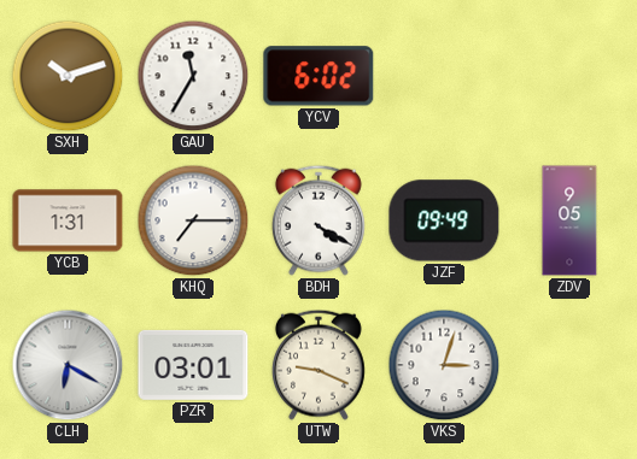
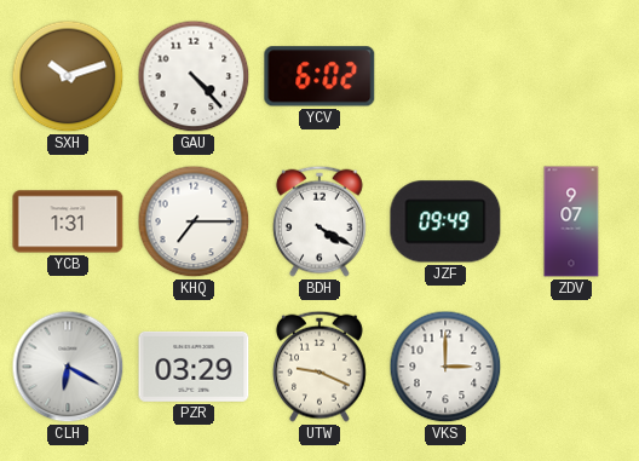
GAU: 11:35 -> 4:23
ZDV: 9:05 -> 9:07
PZR: 03:01 -> 03:29
VKS: 3:03 -> 3:00
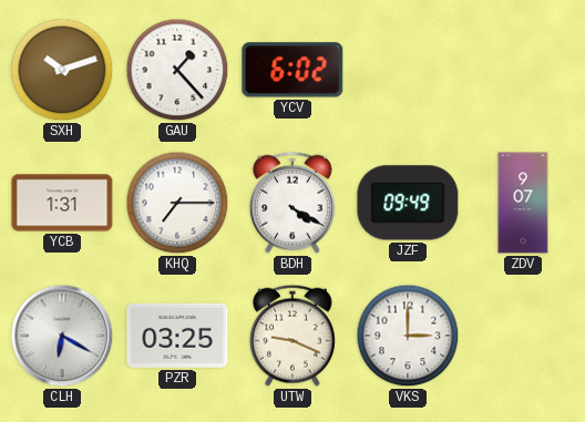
GAU: 4:23 -> 1:23
PZR: 03:29 -> 03:25
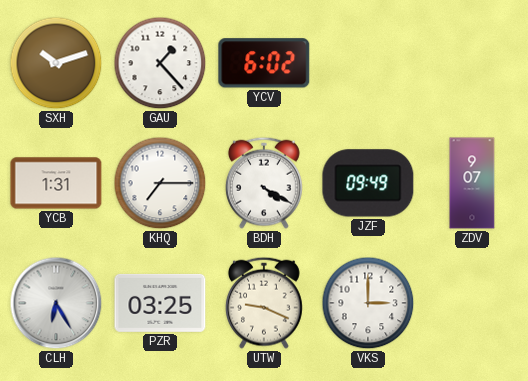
CLH: 6:20 -> 6:25
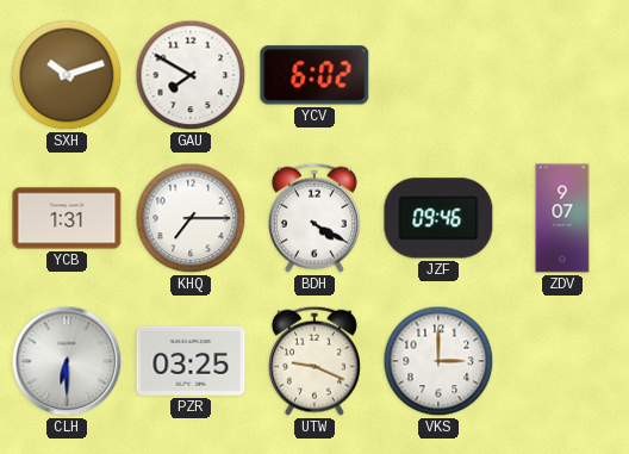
GAU: 1:23 -> 7:50
JZF: 09:49 -> 09:46
CLH: 6:25 -> 6:30
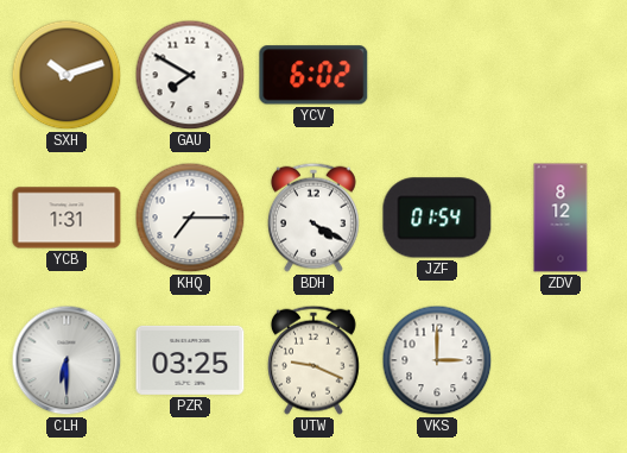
JZF: 09:46 -> 01:54
ZDV: 9:07 -> 8:12
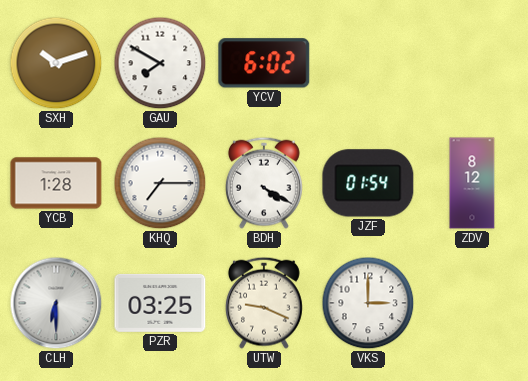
YCB: 1:31 -> 1:28
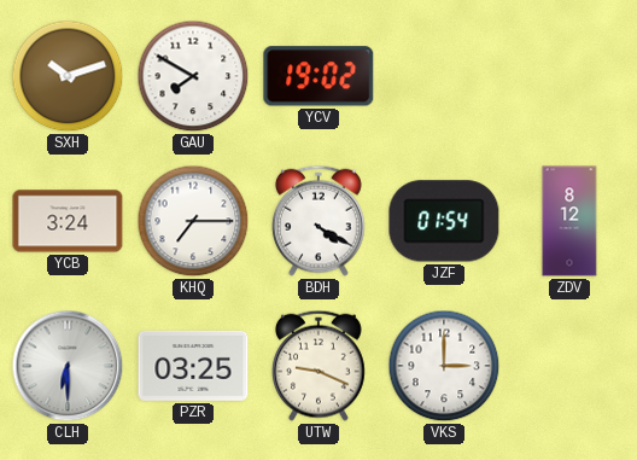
YCV: 6:02 -> 19:02
YCB: 1:28 -> 3:24
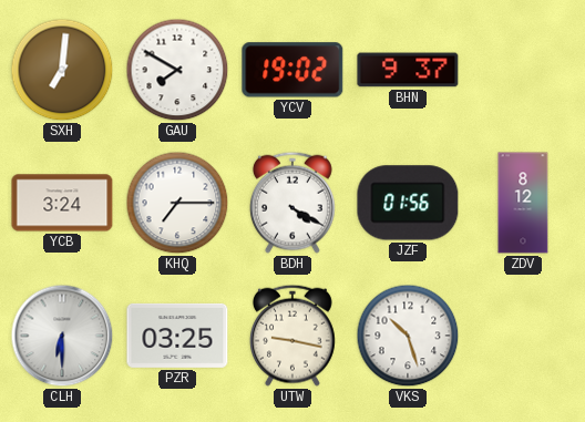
SXH: 10:12 -> 7:01
BHN: none -> 9:37
JZF: 01:54 -> 01:56
UTW: 9:19 -> 9:17
VKS: 3:00 -> 10:27
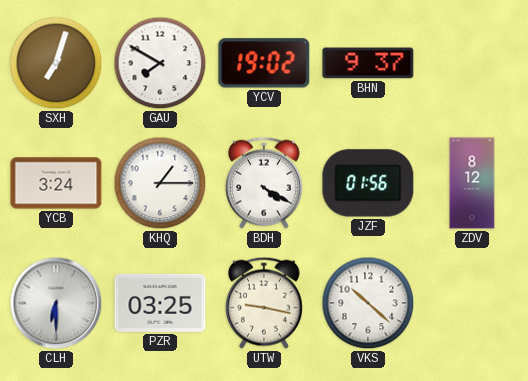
SXH: 7:01 -> 7:03
KHQ: 7:15 -> 1:15
VKS: 10:27 -> 10:22
